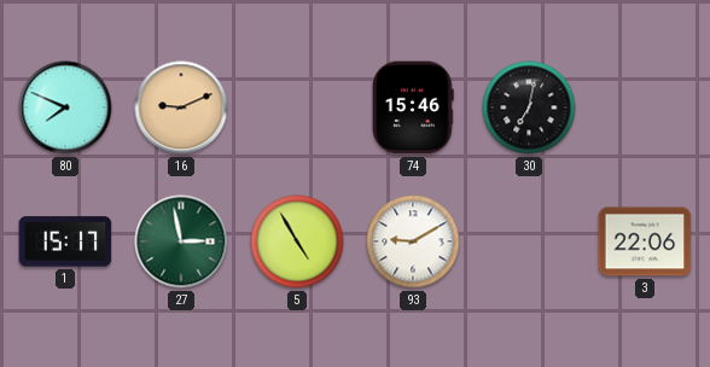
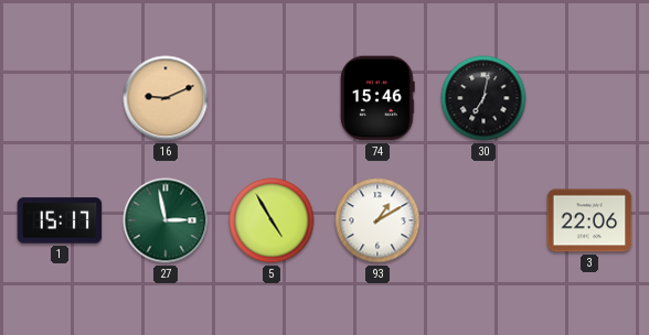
80: 7:49 -> none
93: 9:10 -> 1:10
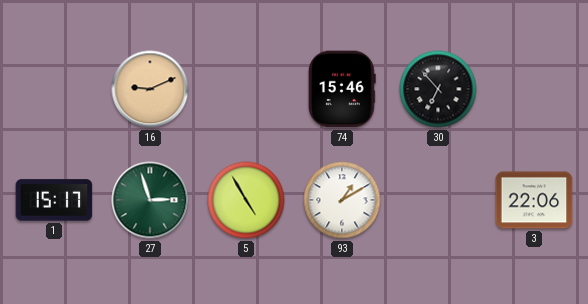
30: 7:02 -> 6:53
27: 2:58 -> 2:57
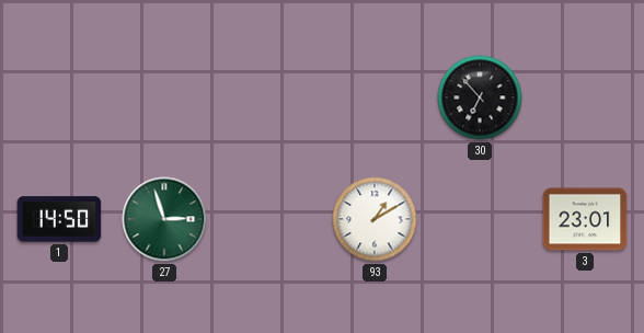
16: 9:11 -> none
74: 15:46 -> none
1: 15:17 -> 14:50
5: 4:55 -> none
3: 22:06 -> 23:01
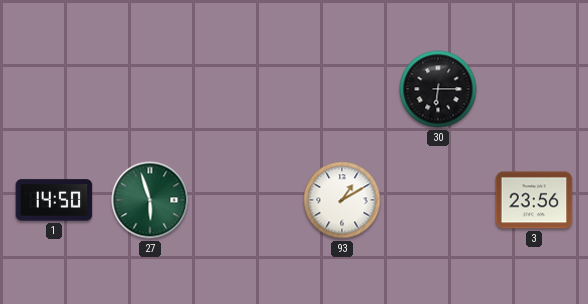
30: 6:53 -> 6:15
27: 2:57 -> 5:57
3: 23:01 -> 23:56
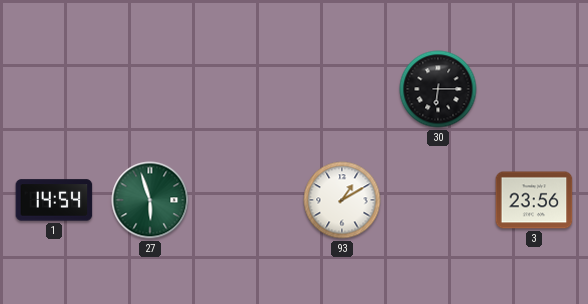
1: 14:50 -> 14:54
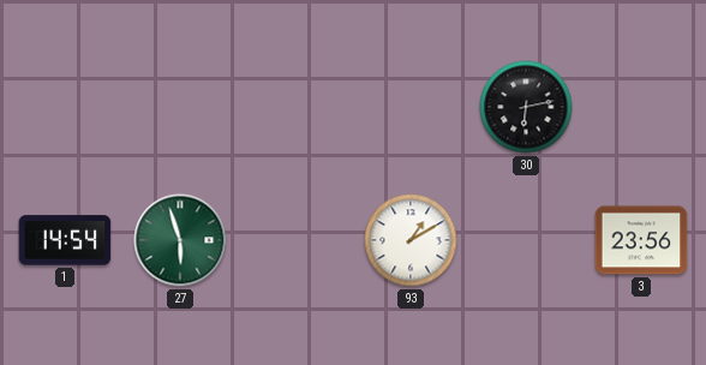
30: 6:15 -> 6:13
